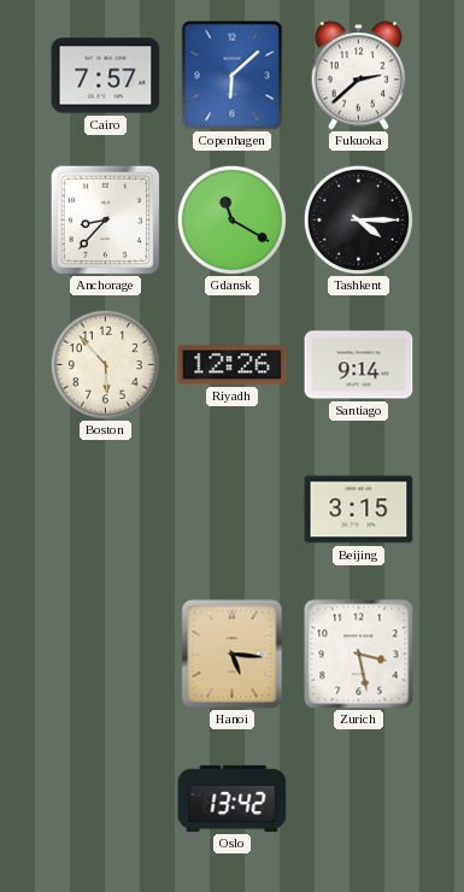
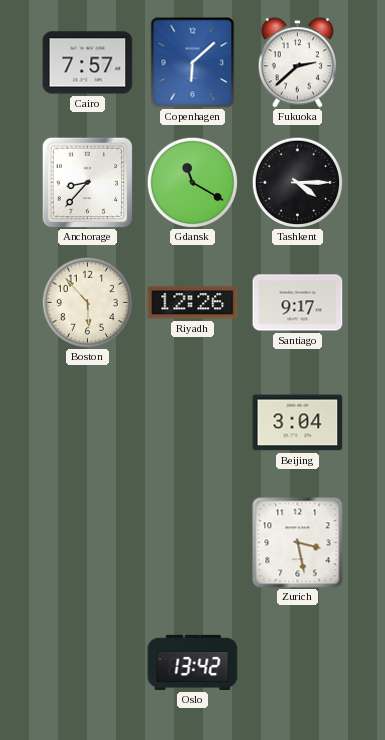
Santiago: 9:14 -> 9:17
Beijing: 3:15 -> 3:04
Hanoi: 5:16 -> none
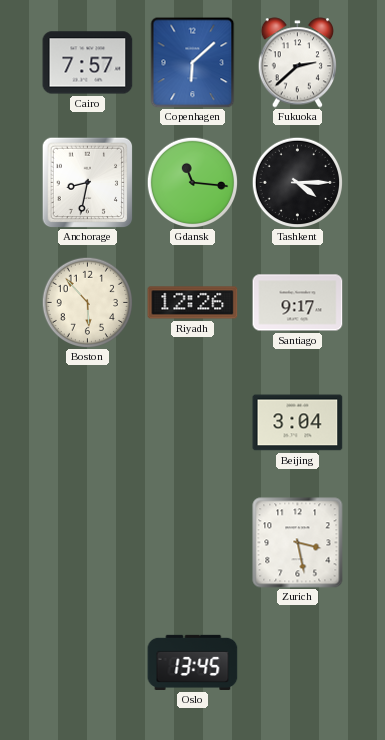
Anchorage: 8:37 -> 8:32
Gdansk: 11:20 -> 11:16
Oslo: 13:42 -> 13:45
